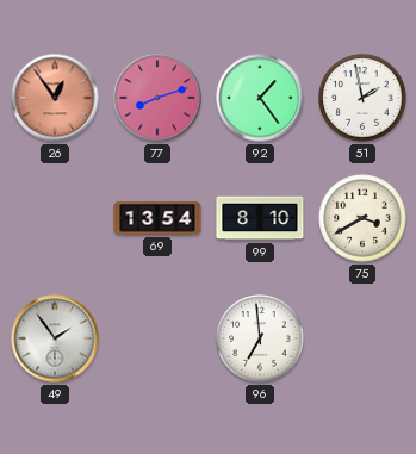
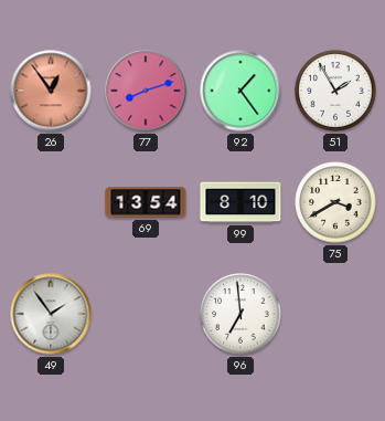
51: 1:58 -> 1:55
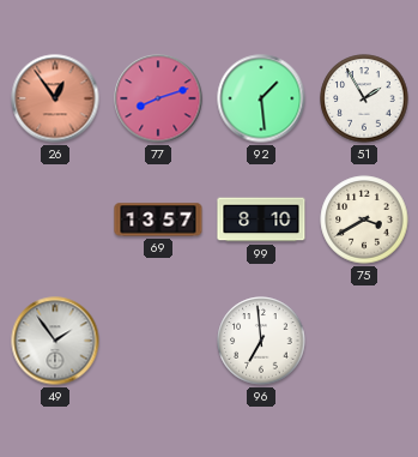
92: 1:24 -> 1:29
69: 13:54 -> 13:57
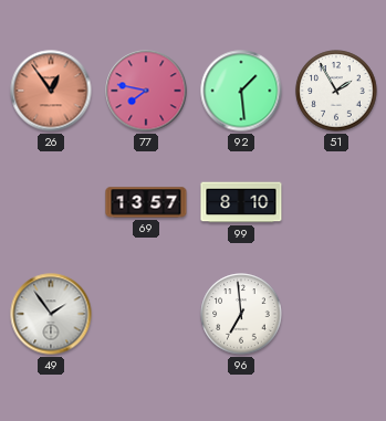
77: 8:12 -> 7:47
75: 3:40 -> none
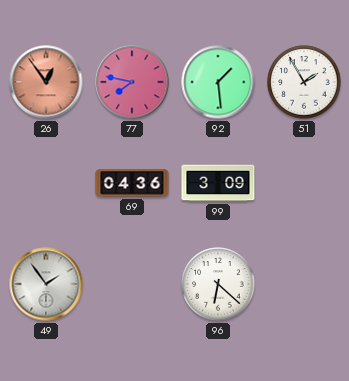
69: 13:57 -> 04:36
99: 8:10 -> 3:09
96: 6:59 -> 6:22
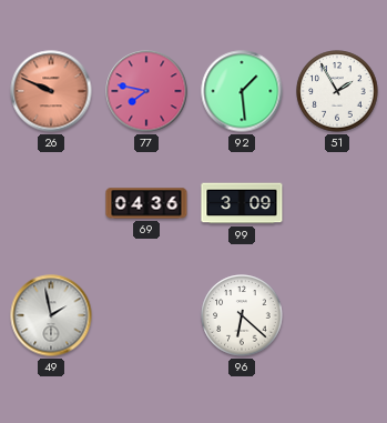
26: 12:54 -> 9:49
49: 1:54 -> 1:58
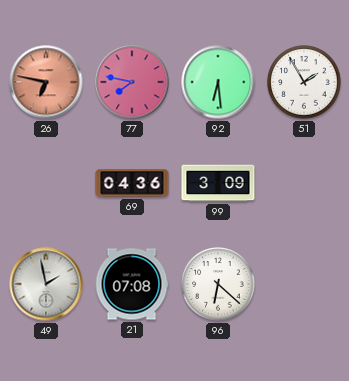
26: 9:49 -> 6:47
92: 1:29 -> 6:29
21: none -> 07:08
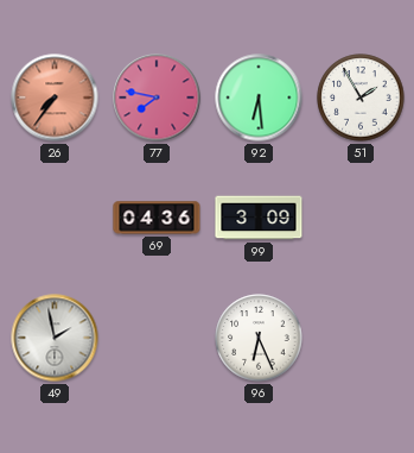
26: 6:47 -> 7:36
21: 07:08 -> none
96: 6:22 -> 6:26
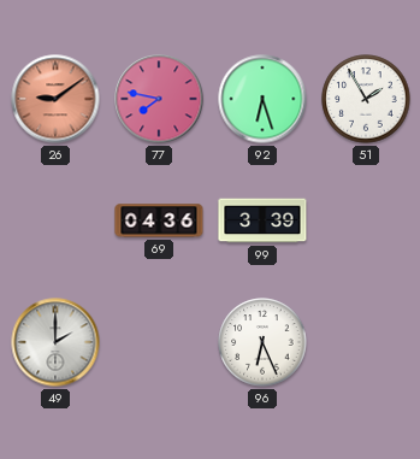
26: 7:36 -> 9:09
92: 6:29 -> 6:27
99: 3:09 -> 3:39
49: 1:58 -> 2:00
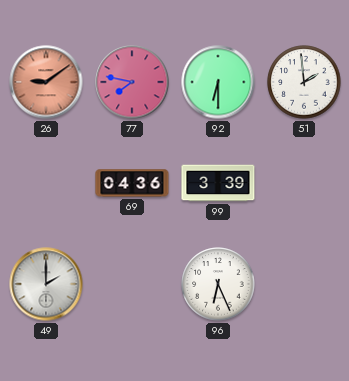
92: 6:27 -> 6:30
51: 1:55 -> 1:59
